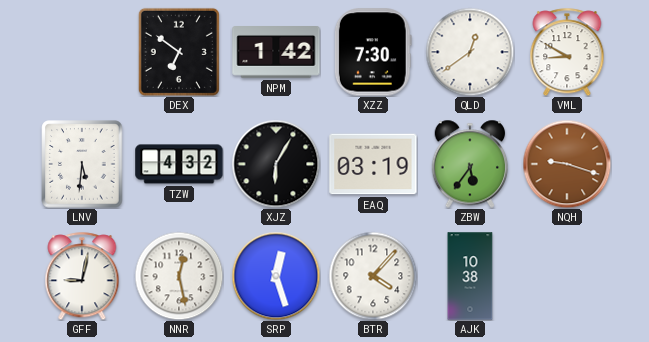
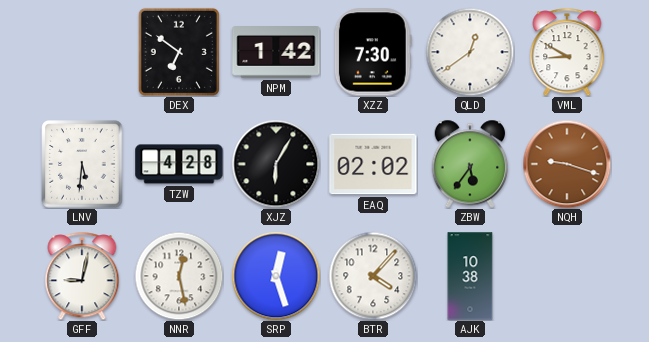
TZW: 4:32 -> 4:28
EAQ: 03:19 -> 02:02
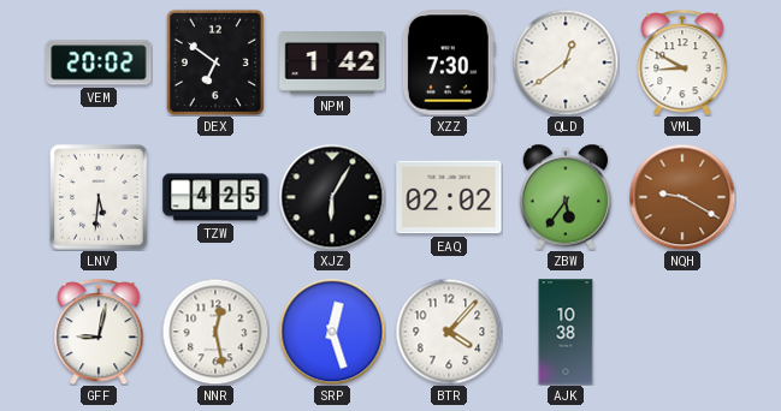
VEM: none -> 20:02
TZW: 4:28 -> 4:25
NQH: 9:18 -> 9:20
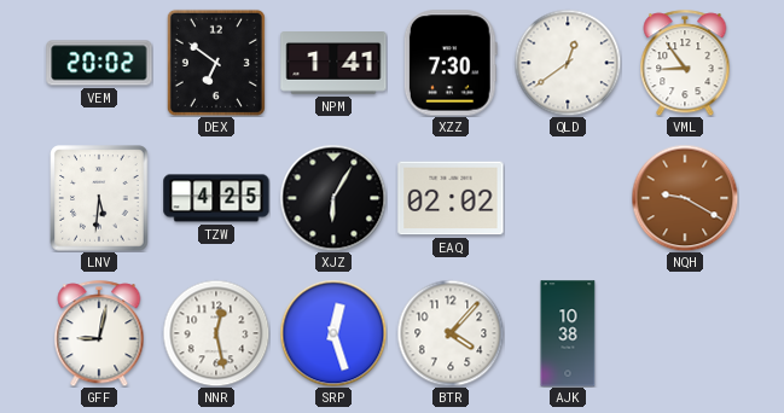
NPM: 1:42 -> 1:41
VML: 8:50 -> 8:54
ZBW: 5:36 -> none
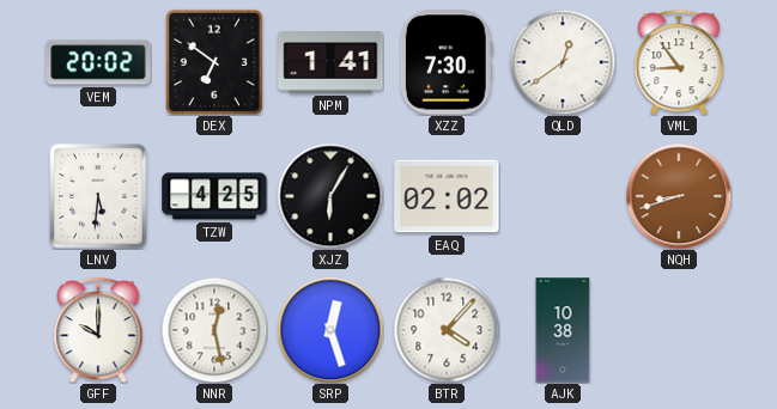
NQH: 9:20 -> 8:42
GFF: 9:02 -> 10:00
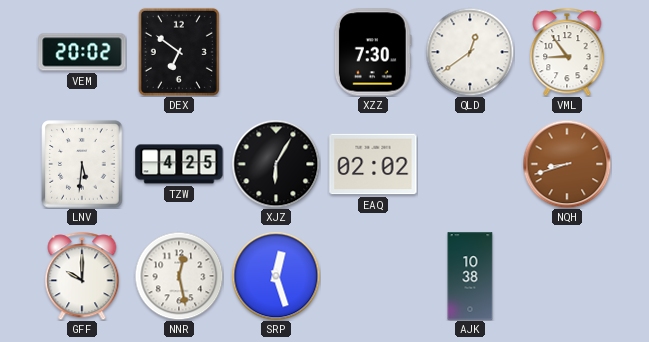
NPM: 1:41 -> none
BTR: 4:07 -> none
